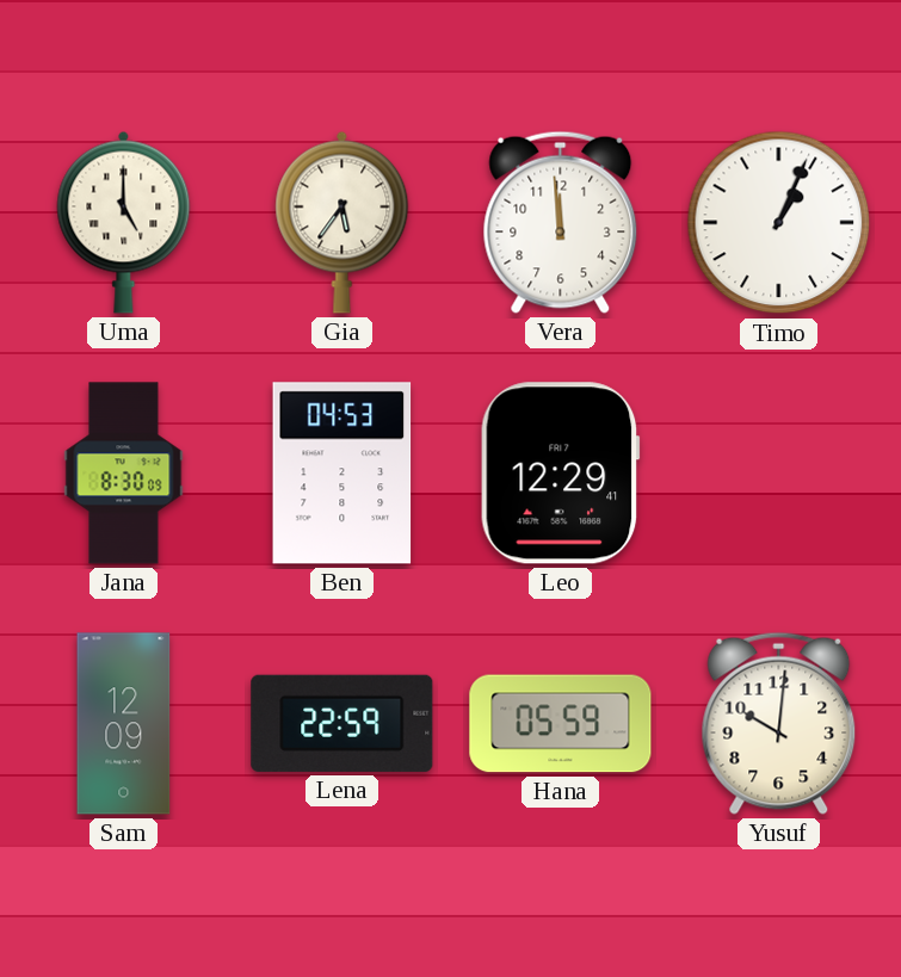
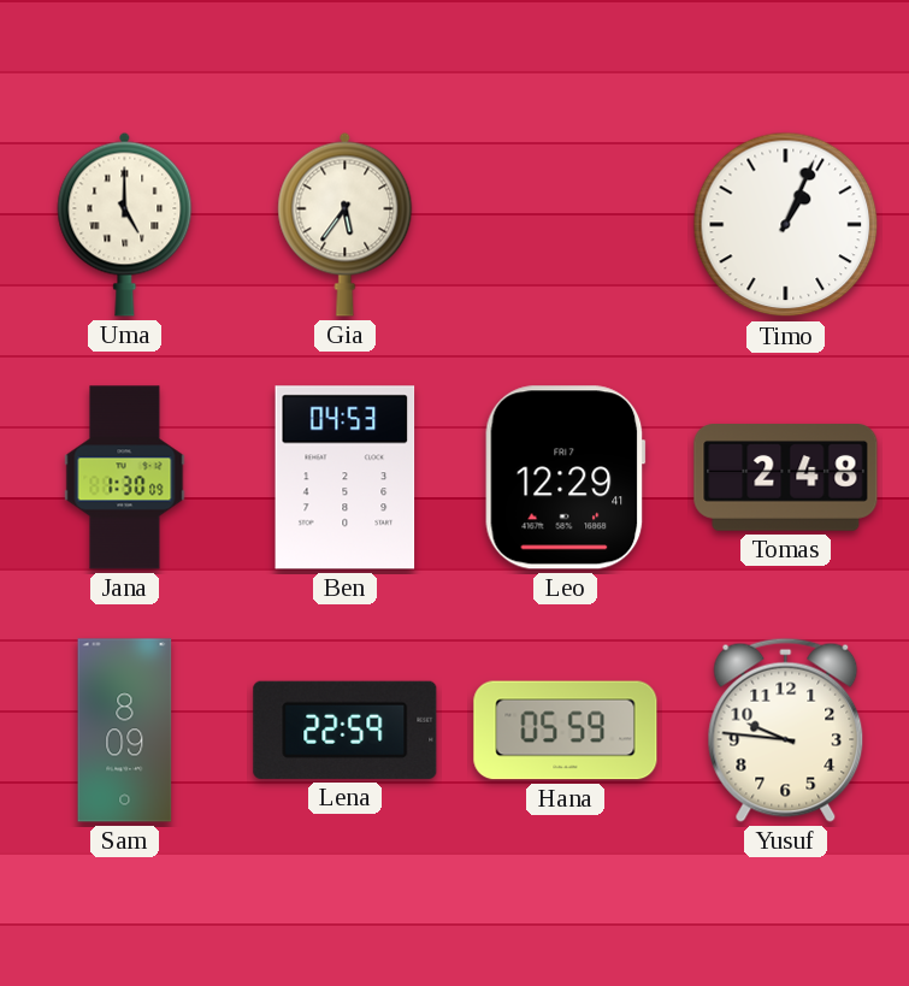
Vera: 11:59 -> none
Jana: 8:30 -> 1:30
Tomas: none -> 2:48
Sam: 12:09 -> 8:09
Yusuf: 10:01 -> 9:46
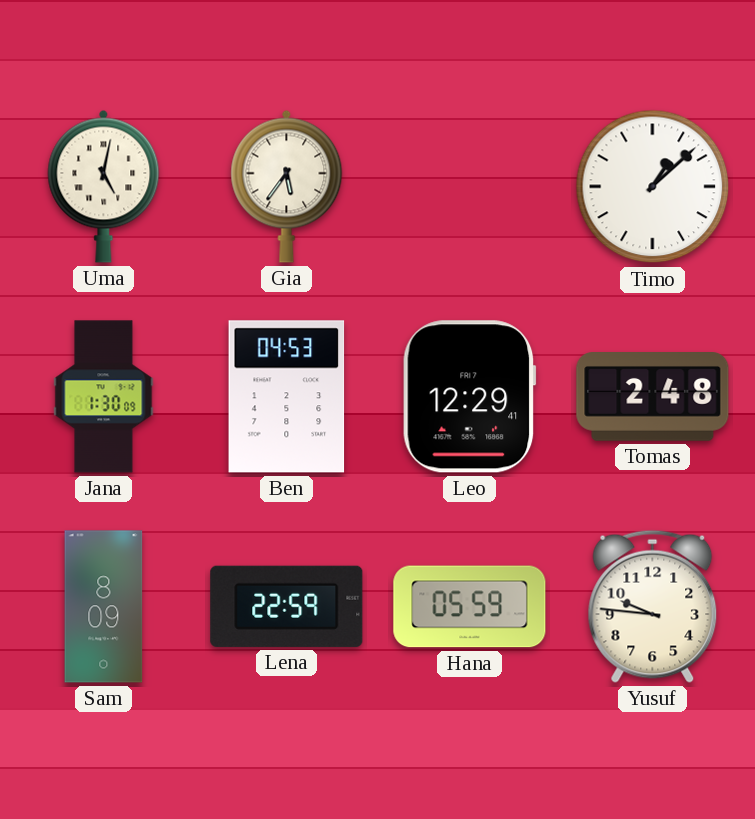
Uma: 5:00 -> 5:02
Timo: 1:04 -> 1:08
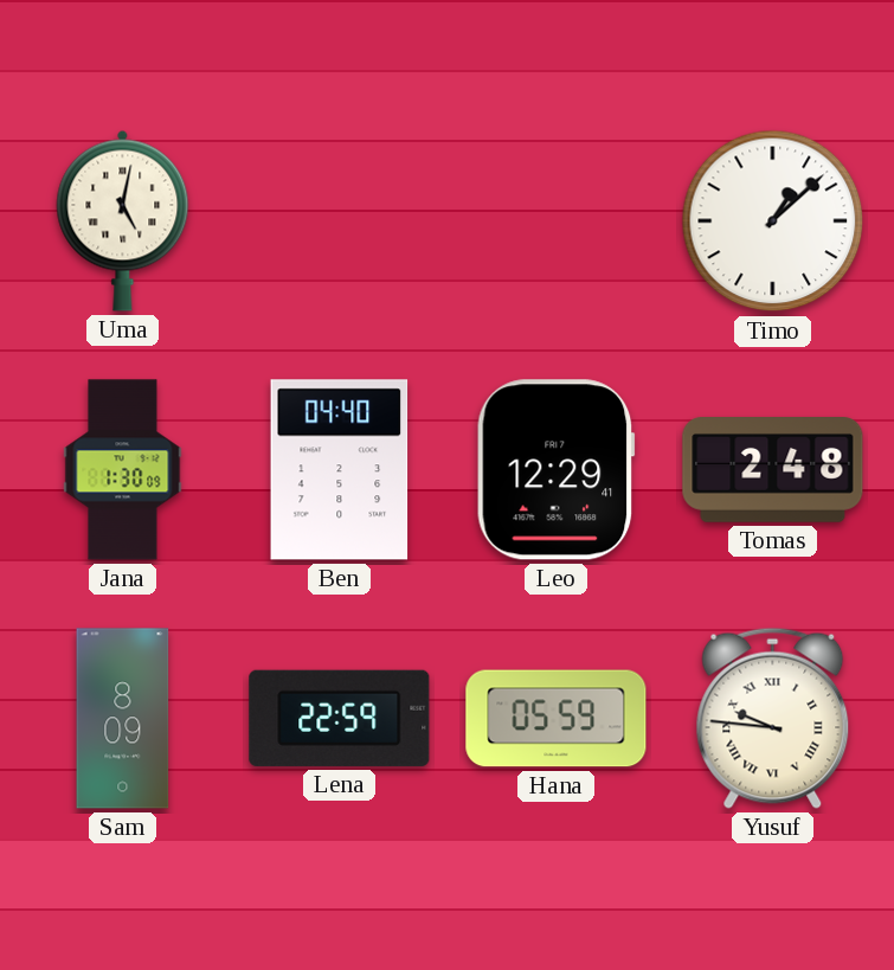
Gia: 5:36 -> none
Ben: 04:53 -> 04:40
Yusuf numerals: Arabic -> Roman
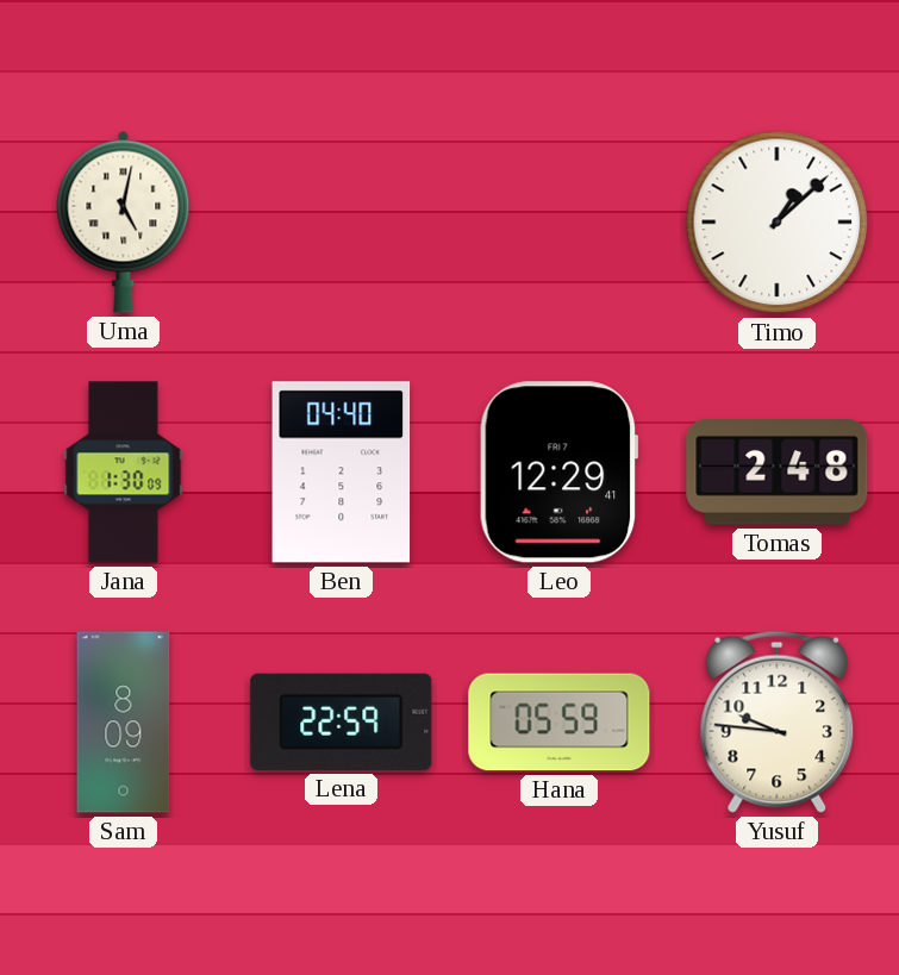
Yusuf numerals: Roman -> Arabic
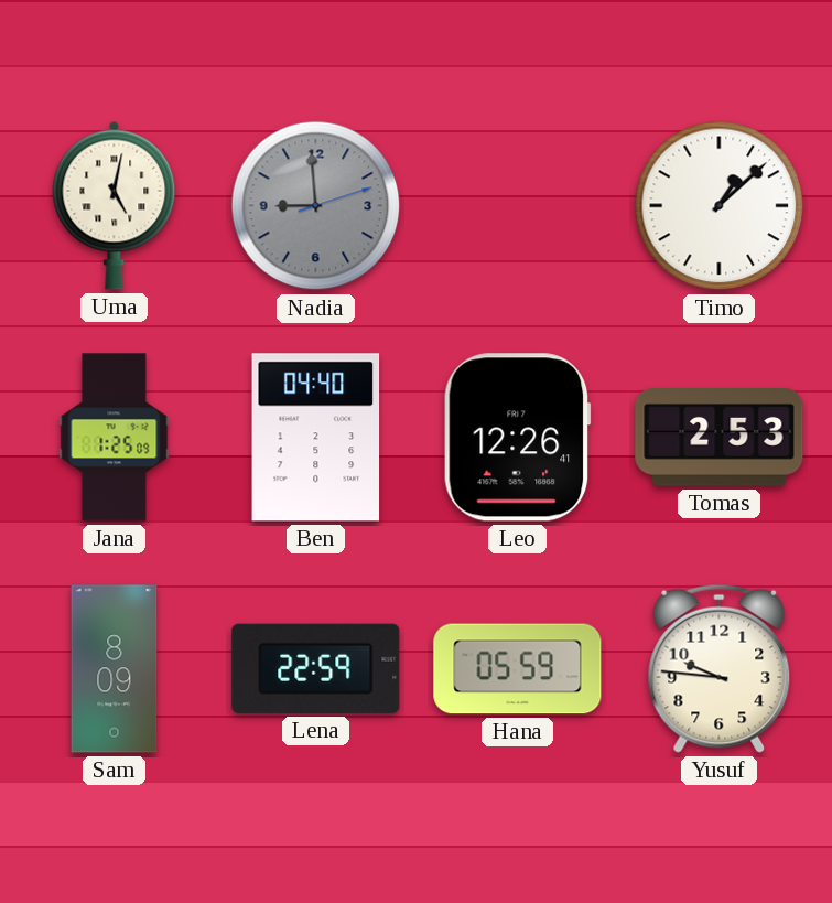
Nadia: none -> 8:59
Jana: 1:30 -> 1:25
Leo: 12:29 -> 12:26
Tomas: 2:48 -> 2:53
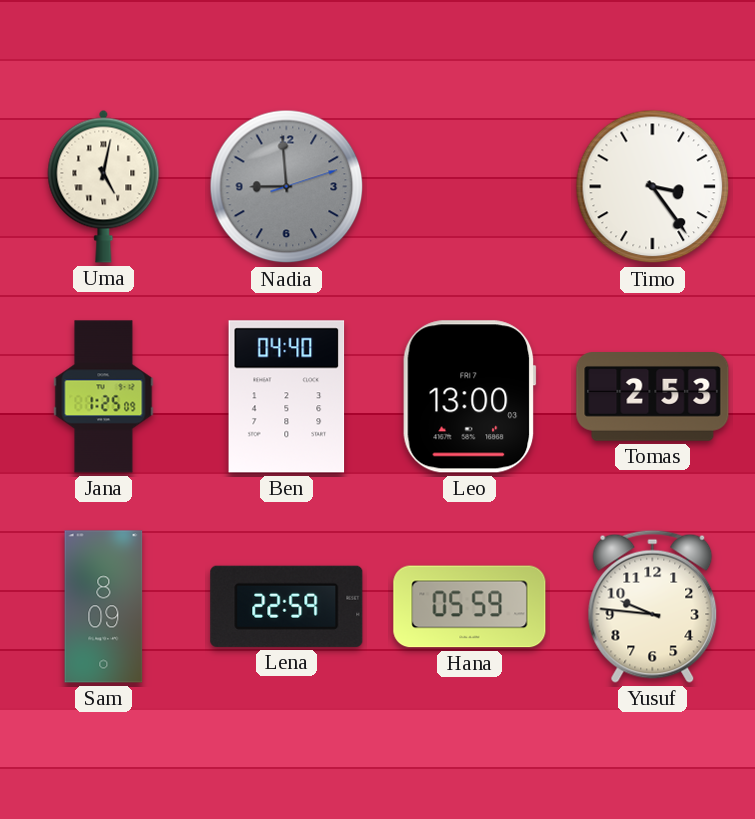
Timo: 1:08 -> 3:24
Leo: 12:26 -> 13:00
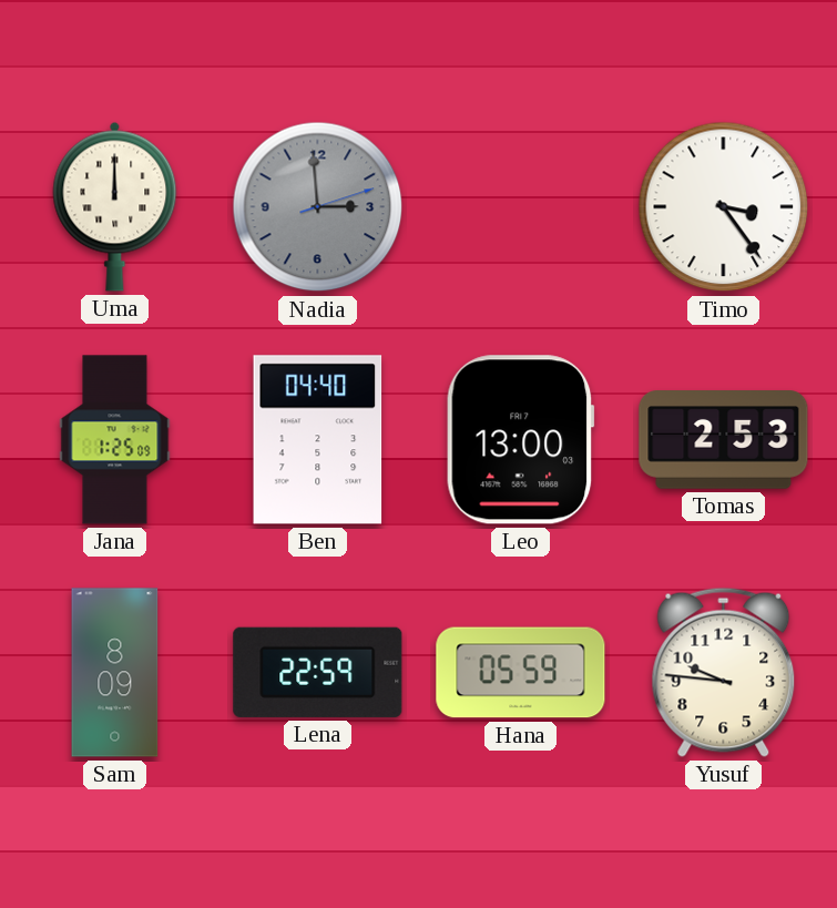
Uma: 5:02 -> 12:00
Nadia: 8:59 -> 2:59
